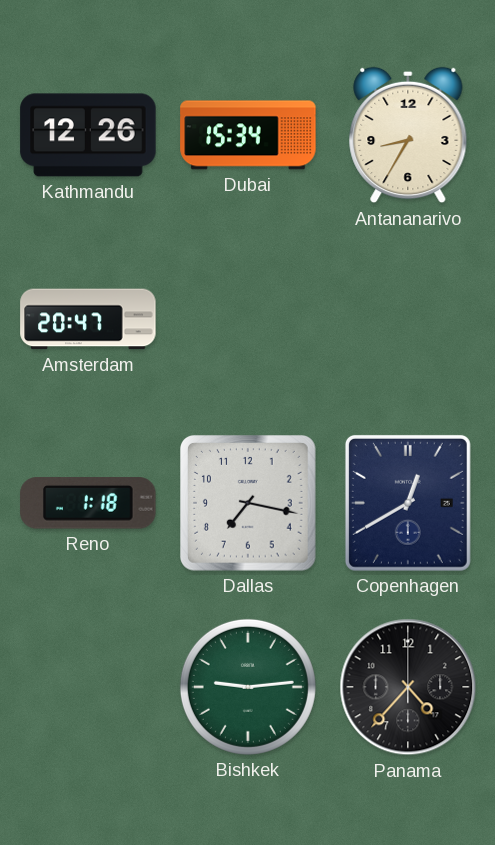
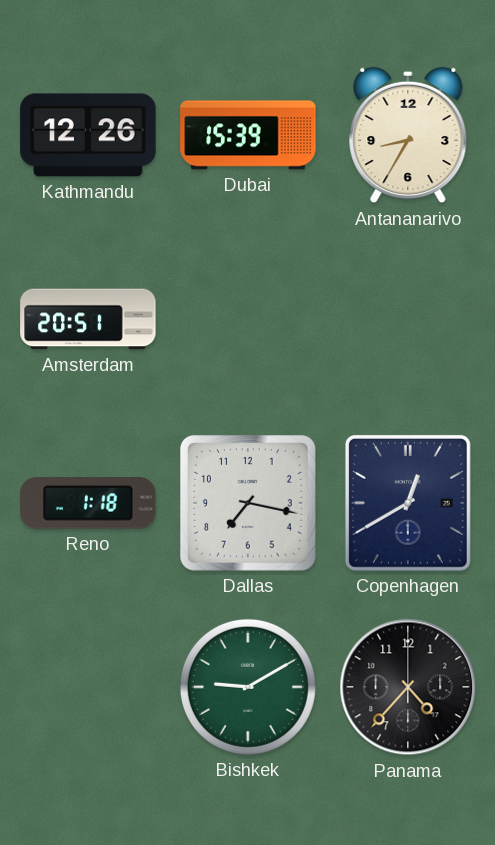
Dubai: 15:34 -> 15:39
Amsterdam: 20:47 -> 20:51
Bishkek: 9:14 -> 9:10
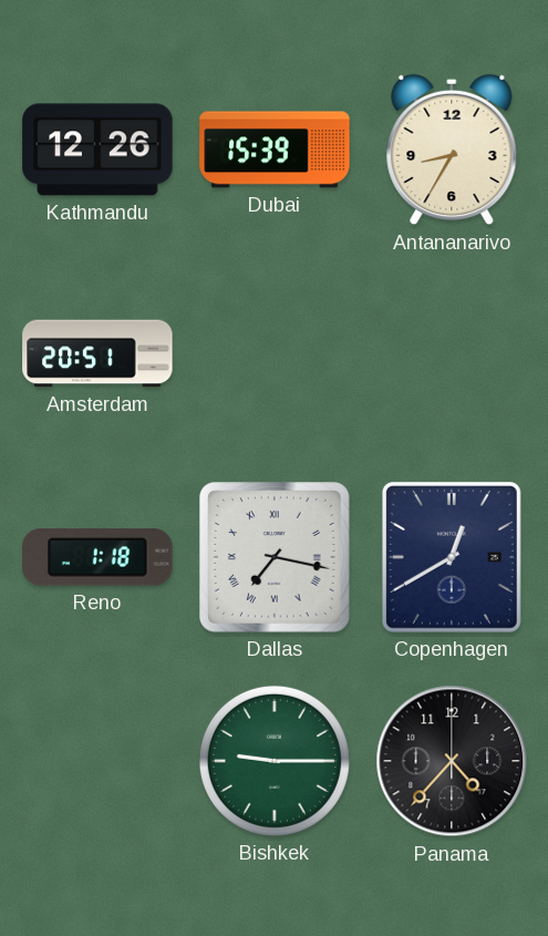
Dallas numerals: Arabic -> Roman
Bishkek: 9:10 -> 9:15
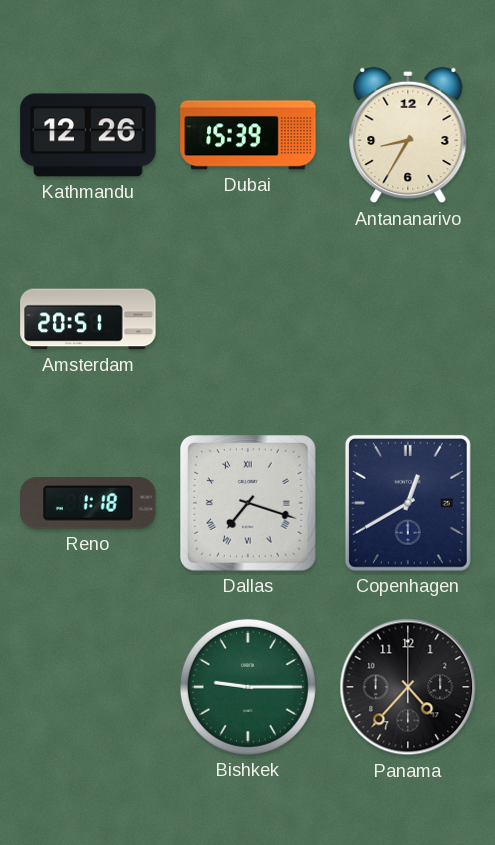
Dallas: 7:17 -> 7:18
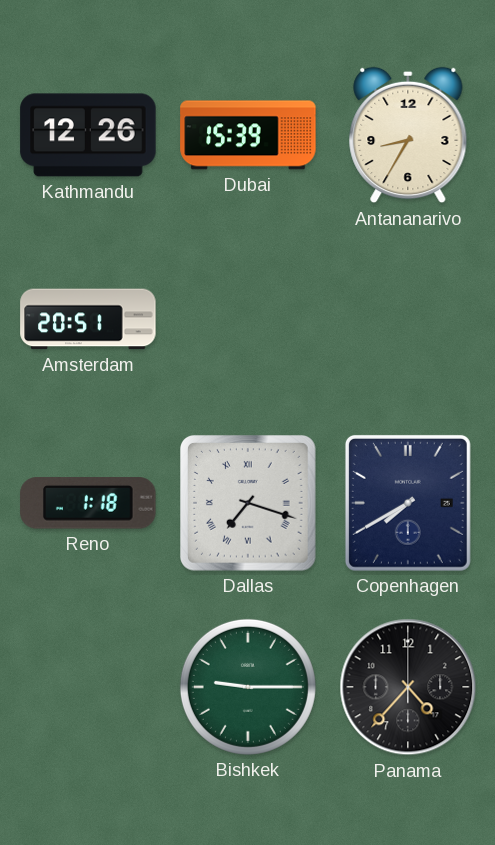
Copenhagen: 12:40 -> 7:40
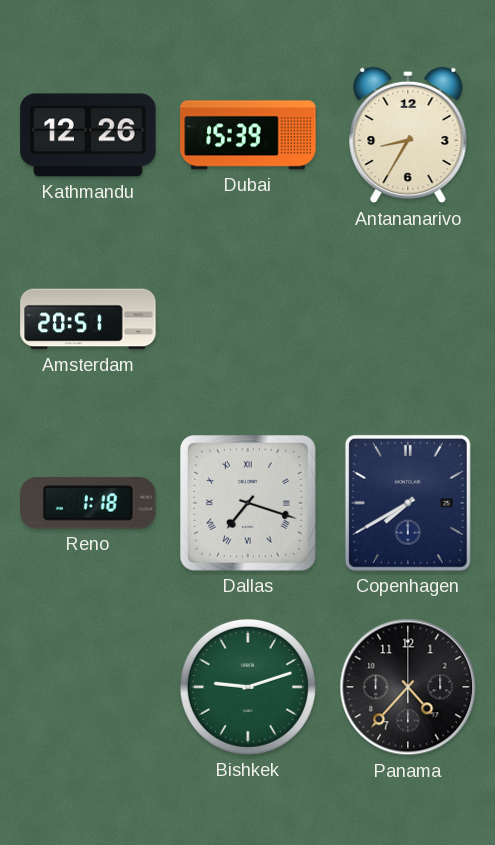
Bishkek: 9:15 -> 9:12
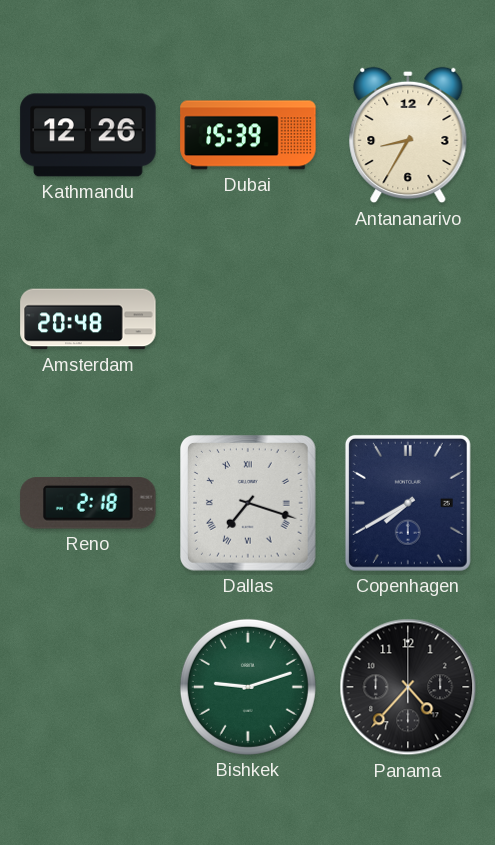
Amsterdam: 20:51 -> 20:48
Reno: 1:18 -> 2:18
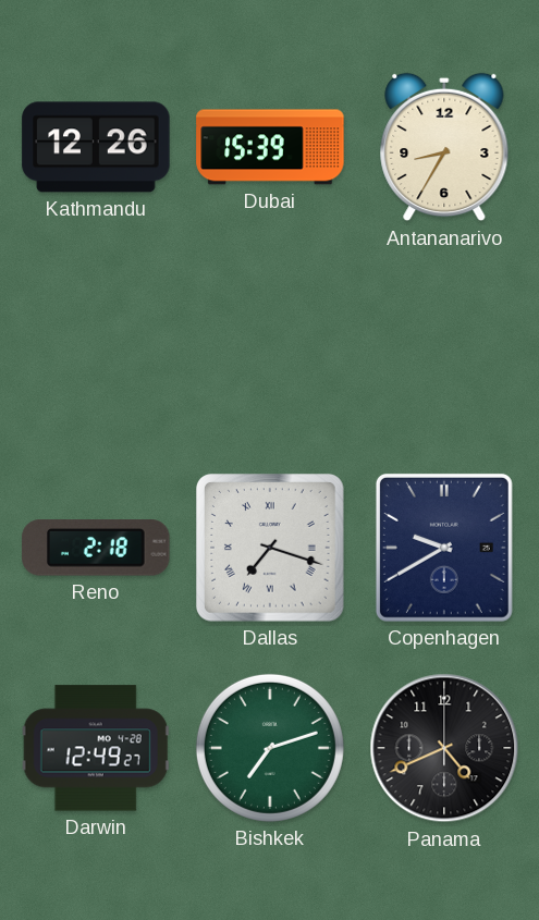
Amsterdam: 20:48 -> none
Copenhagen: 7:40 -> 9:40
Darwin: none -> 12:49
Bishkek: 9:12 -> 7:12
Panama: 4:37 -> 4:41
